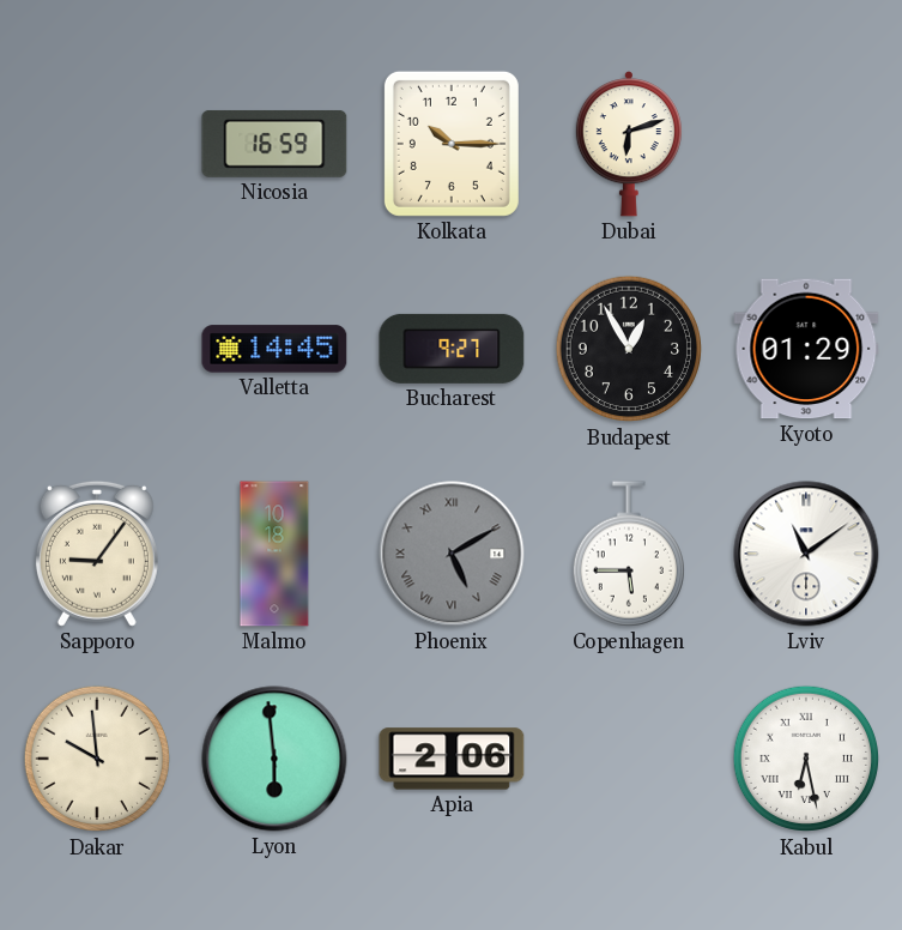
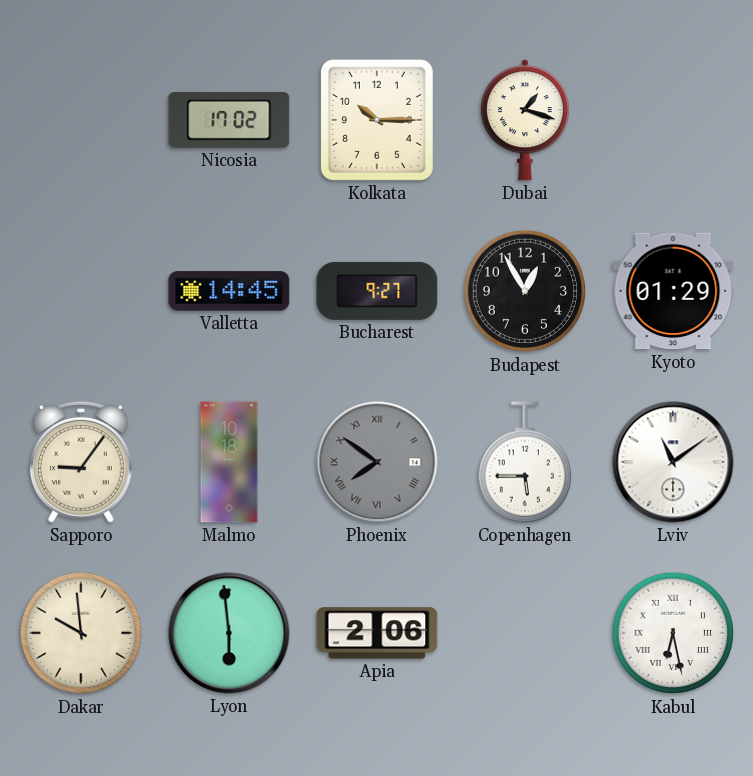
Nicosia: 16:59 -> 17:02
Dubai: 6:12 -> 1:18
Phoenix: 5:10 -> 7:51
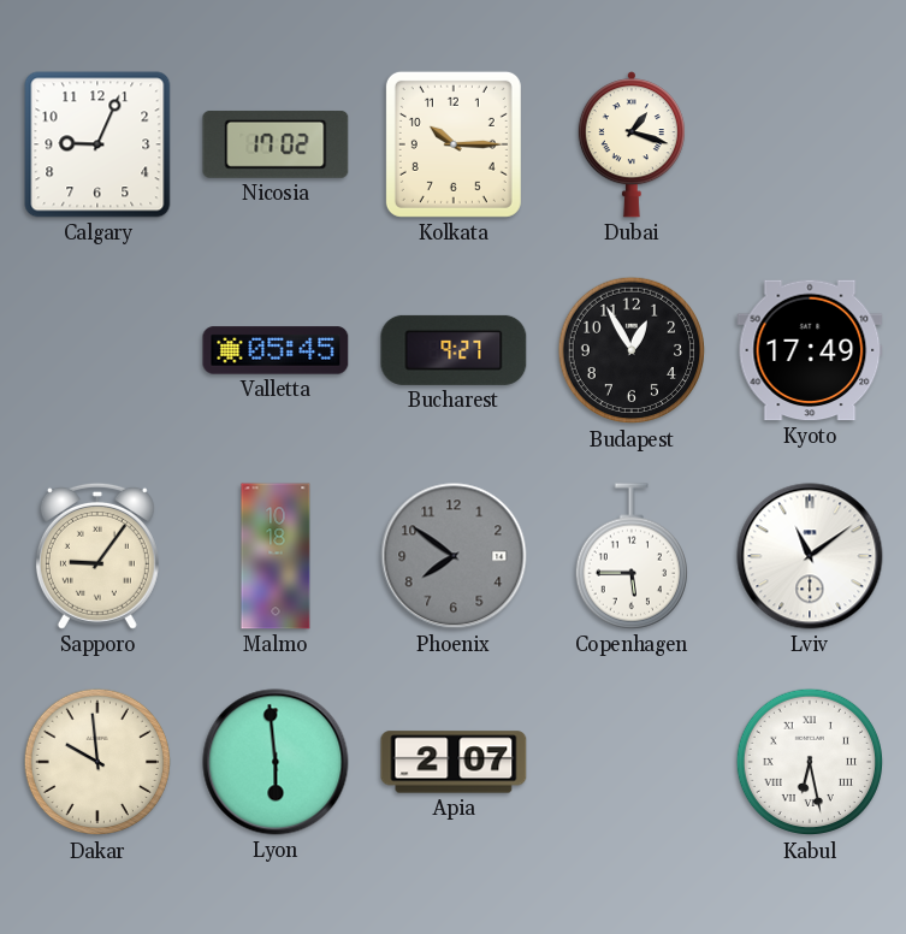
Calgary: none -> 9:04
Valletta: 14:45 -> 05:45
Kyoto: 01:29 -> 17:49
Phoenix numerals: Roman -> Arabic
Apia: 2:06 -> 2:07
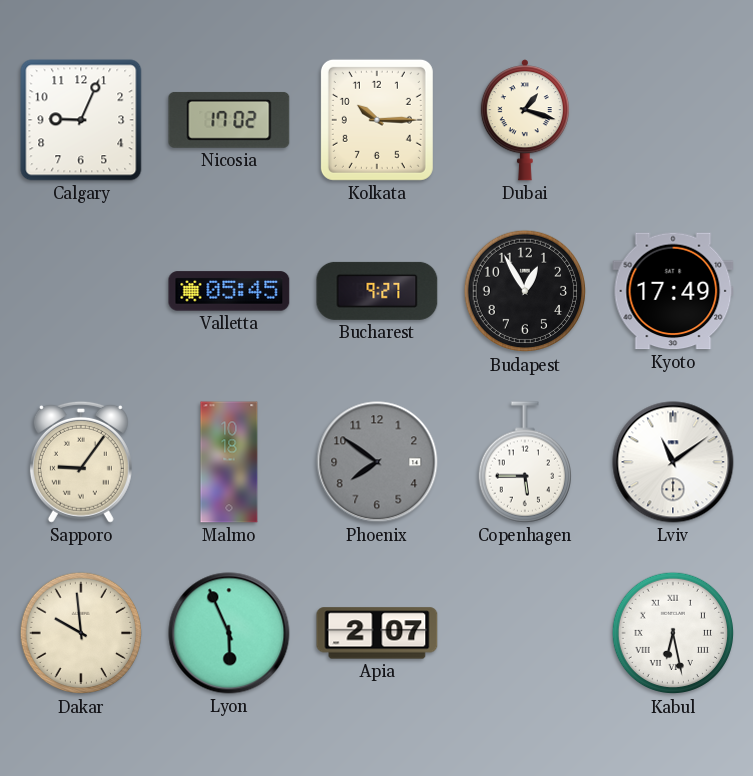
Lyon: 5:59 -> 5:56
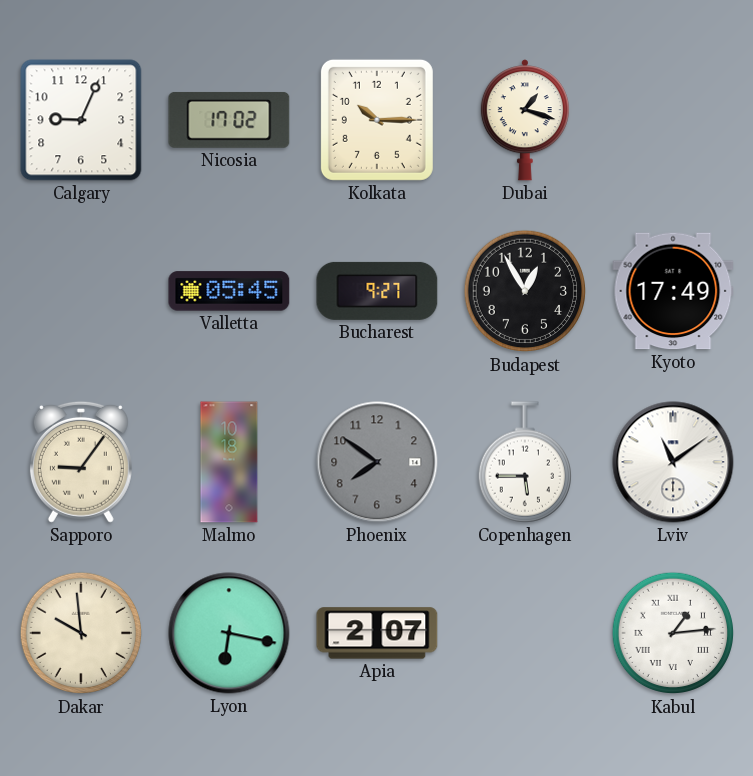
Lyon: 5:56 -> 6:17
Kabul: 6:28 -> 1:14
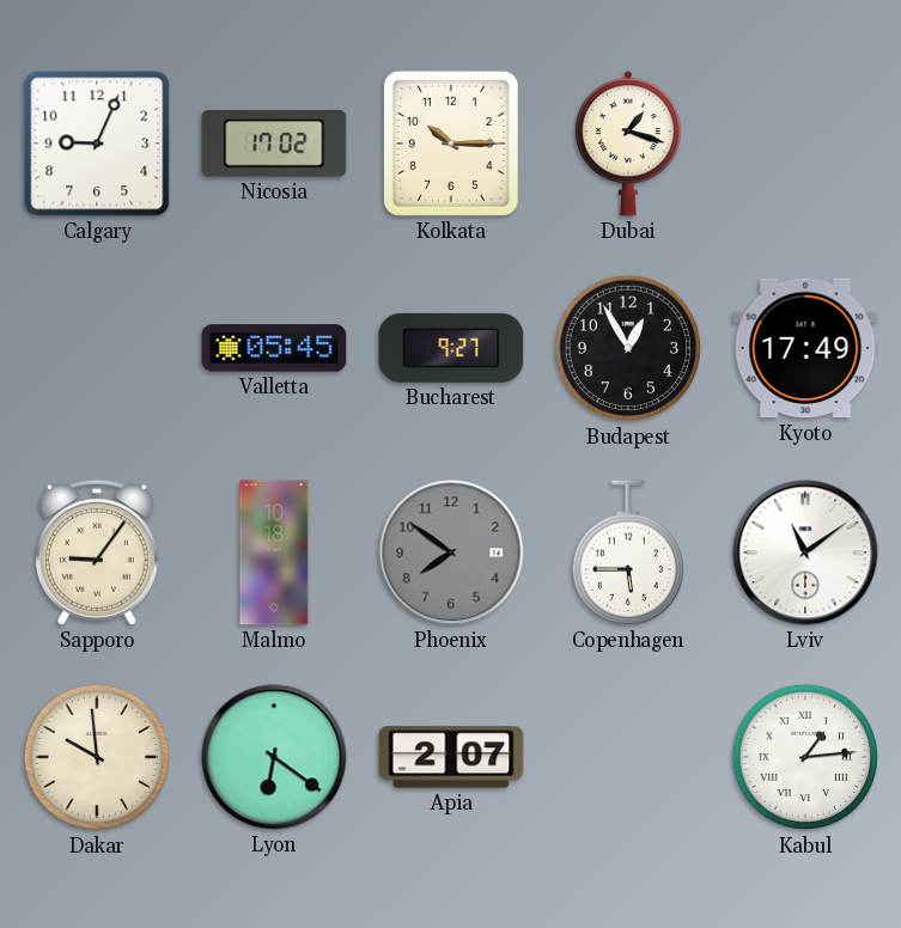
Lyon: 6:17 -> 6:21
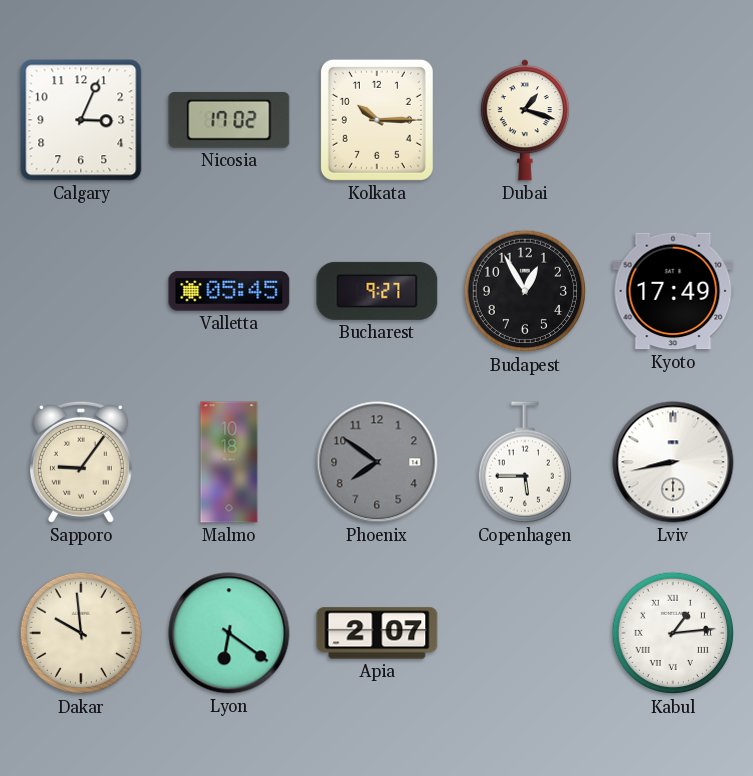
Calgary: 9:04 -> 3:04
Lviv: 11:09 -> 8:43
